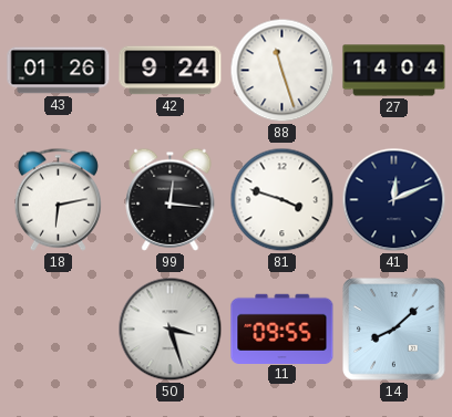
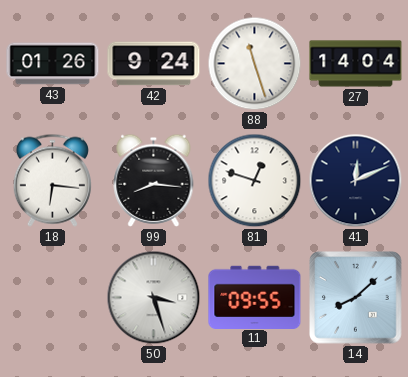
18: 6:13 -> 6:16
99: 12:16 -> 8:16
81: 3:48 -> 12:48
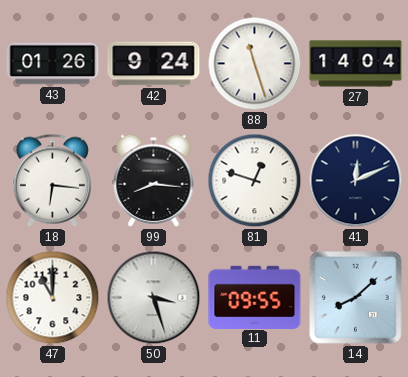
47: none -> 11:00
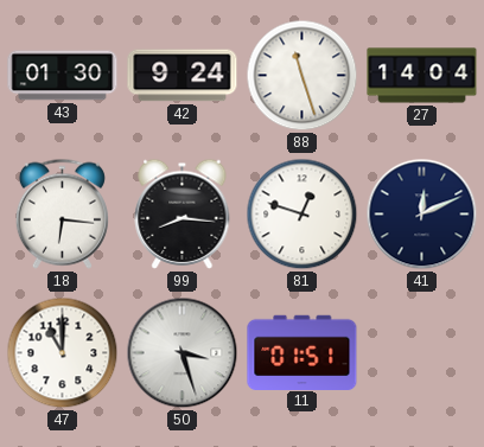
43: 01:26 -> 01:30
11: 09:55 -> 01:51
14: 8:08 -> none
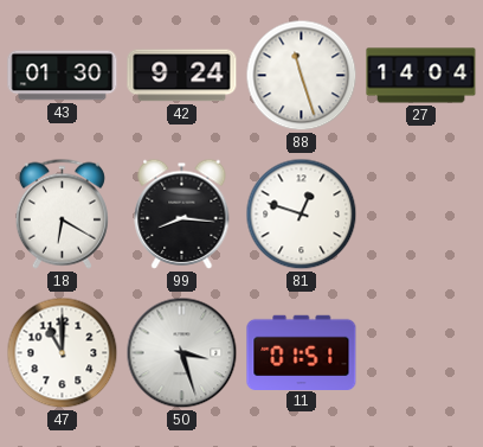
18: 6:16 -> 6:20
41: 12:11 -> none
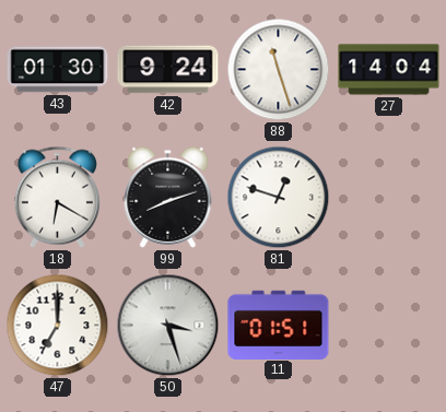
99: 8:16 -> 8:12
47: 11:00 -> 7:00
